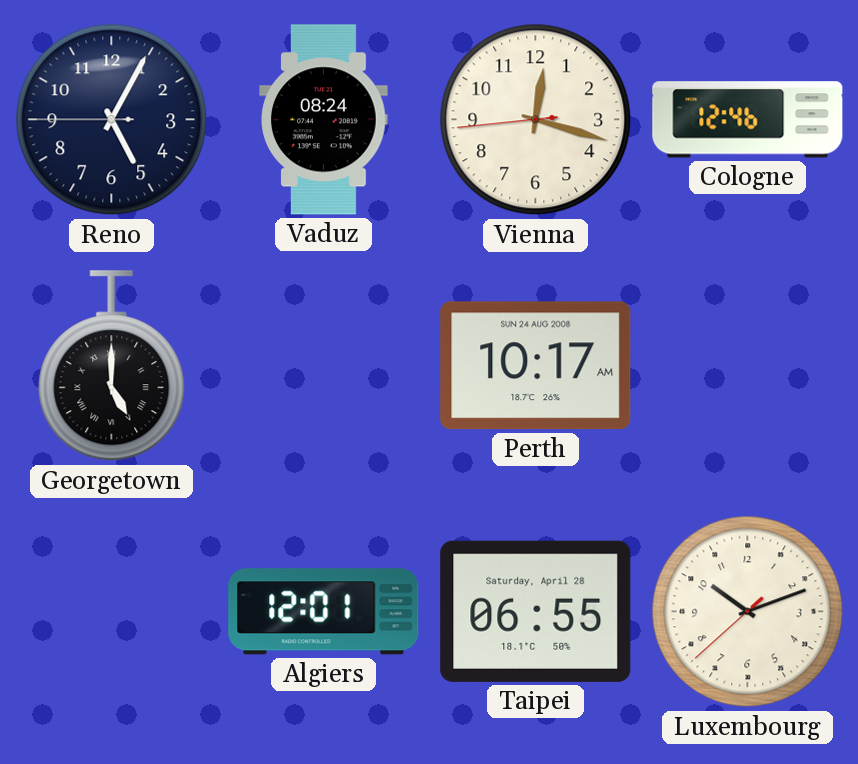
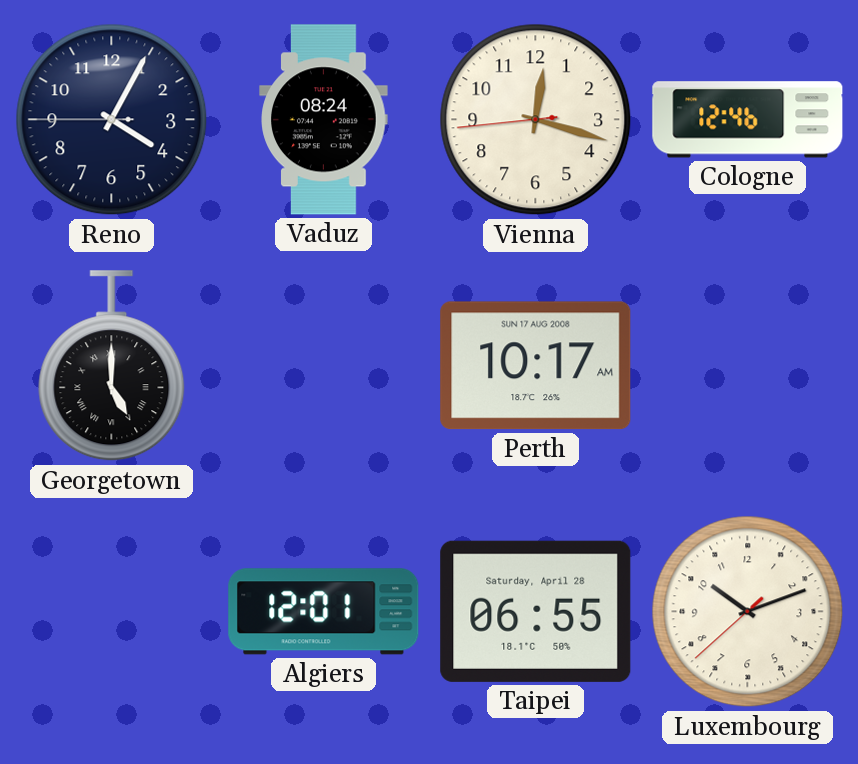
Reno: 5:04 -> 4:04
Perth date: SUN 24 AUG 2008 -> SUN 17 AUG 2008
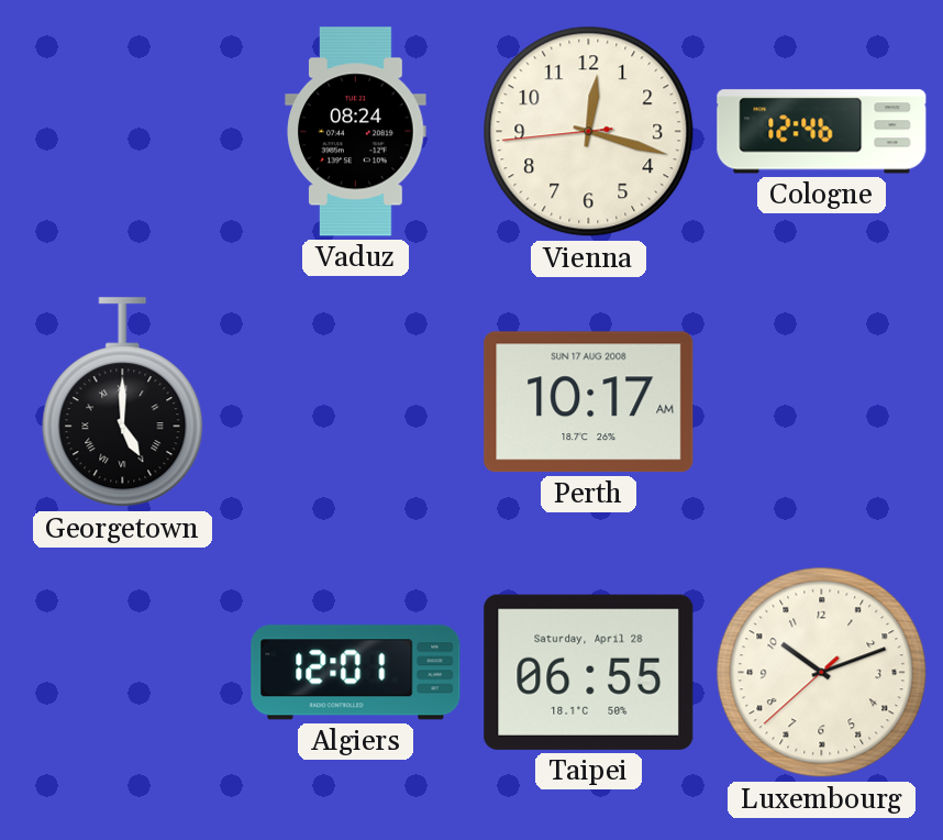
Reno: 4:04 -> none
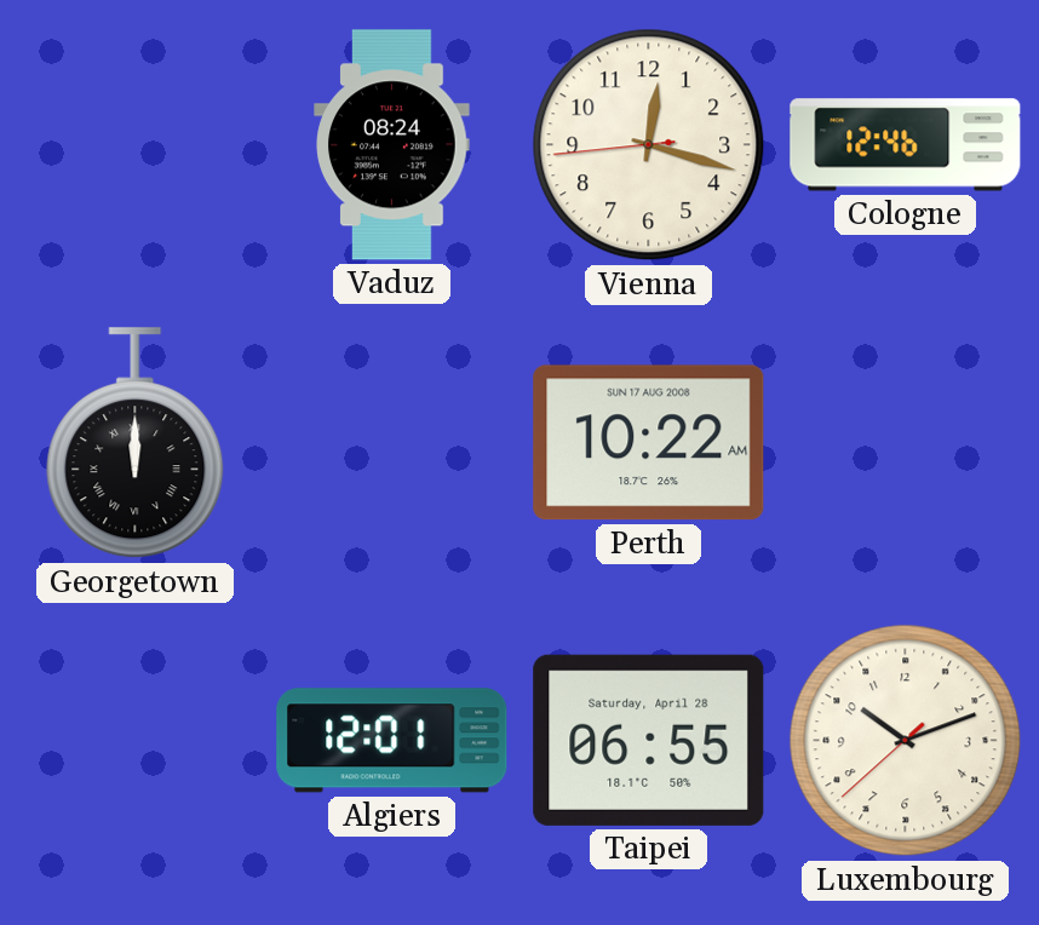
Georgetown: 5:00 -> 12:00
Perth: 10:17 -> 10:22
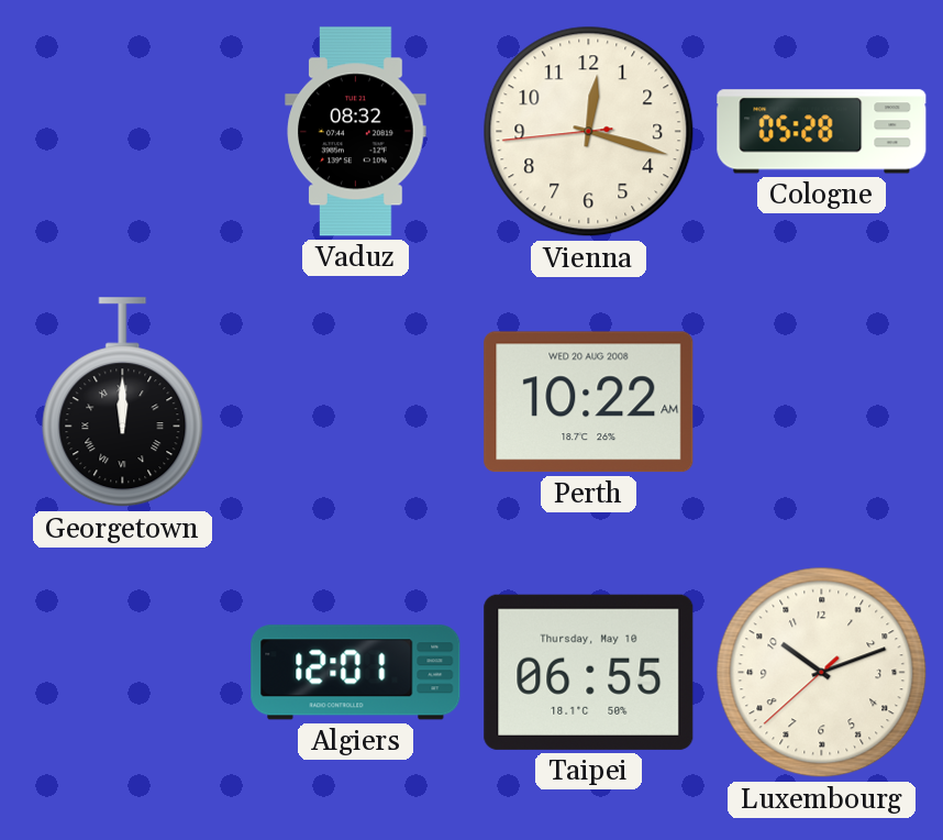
Vaduz: 08:24 -> 08:32
Cologne: 12:46 -> 05:28
Perth date: SUN 17 AUG 2008 -> WED 20 AUG 2008
Taipei date: Saturday, April 28 -> Thursday, May 10
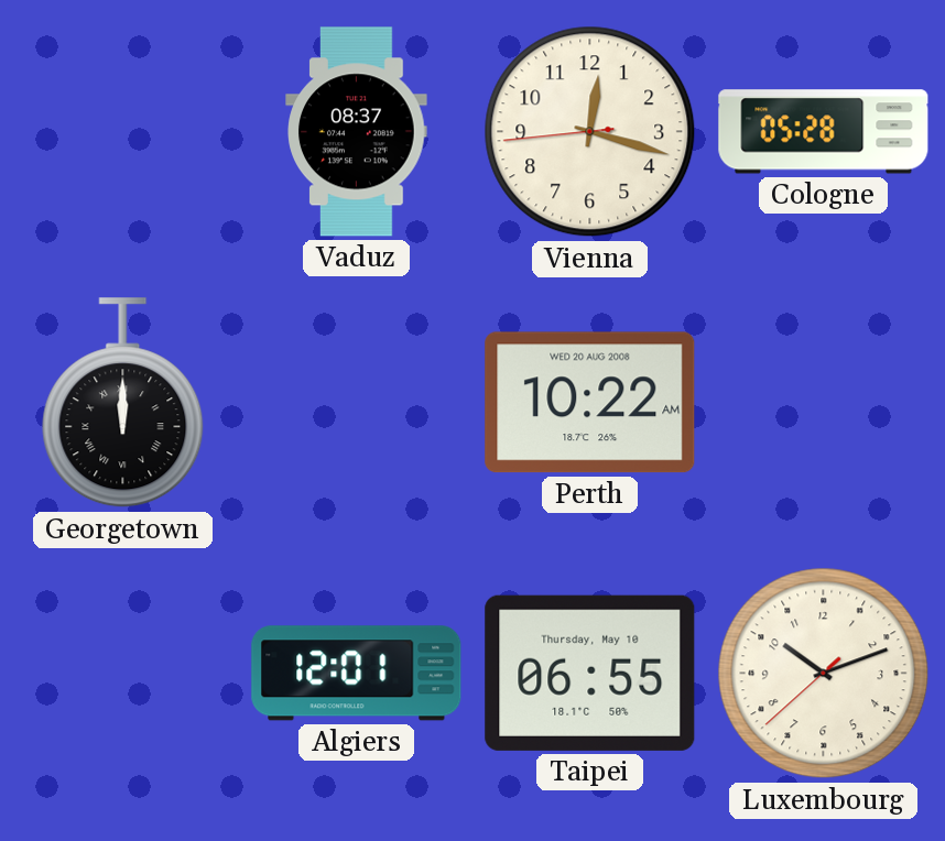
Vaduz: 08:32 -> 08:37
